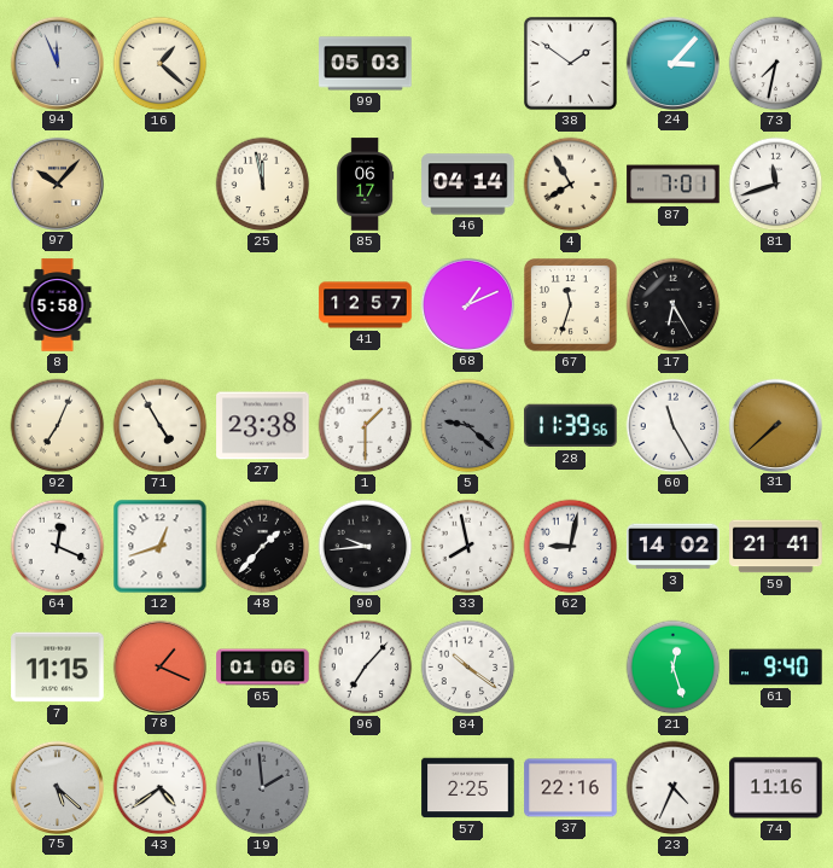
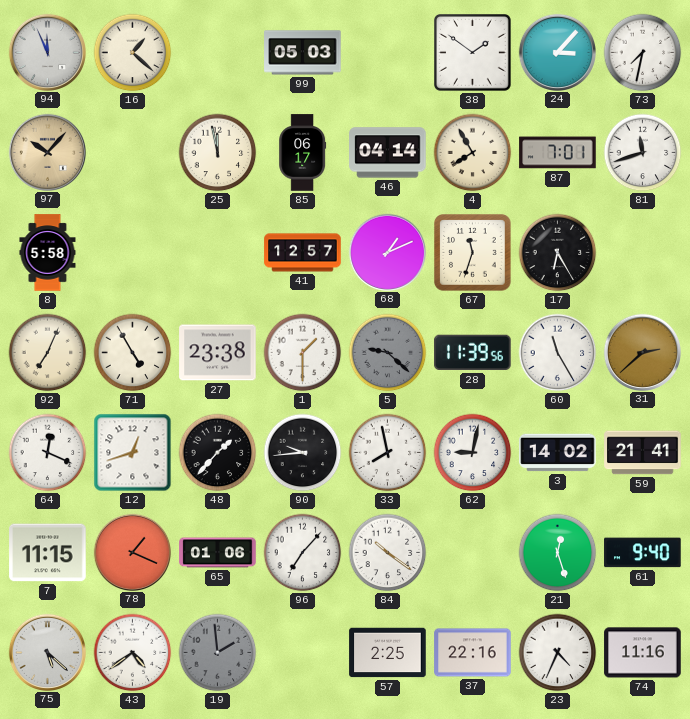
31: 7:38 -> 2:38
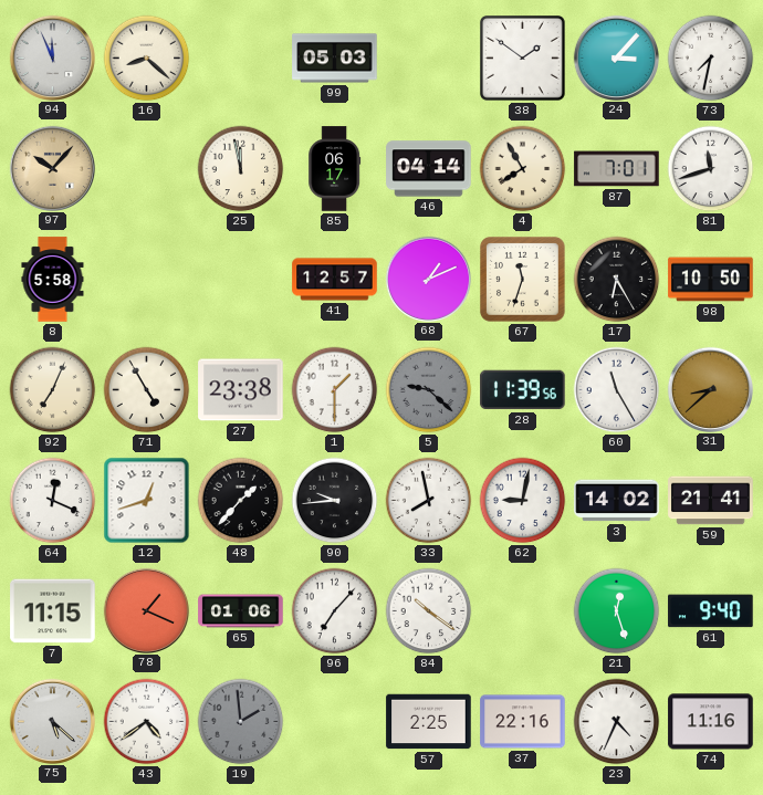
16: 1:22 -> 8:22
98: none -> 10:50
31: 2:38 -> 8:38
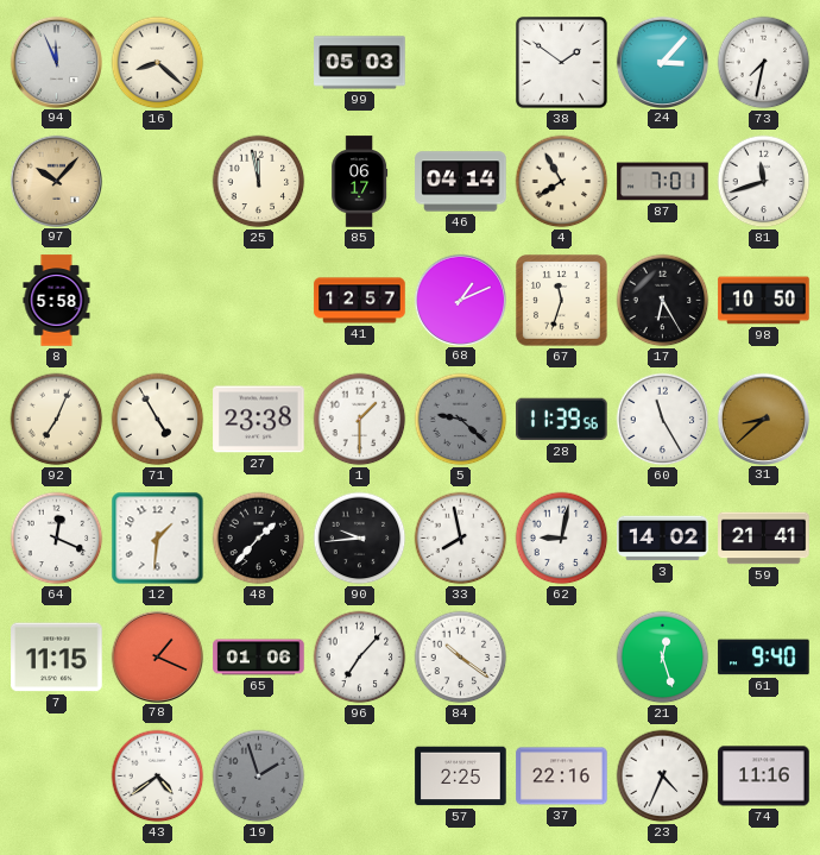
12: 12:42 -> 1:31
75: 5:22 -> none
19: 1:59 -> 1:57
